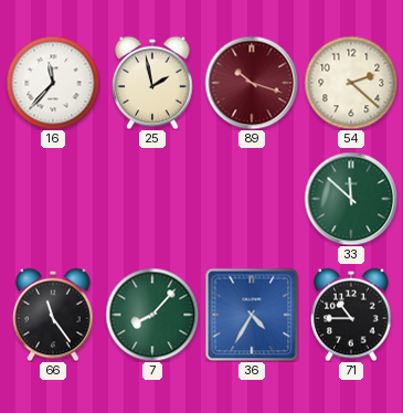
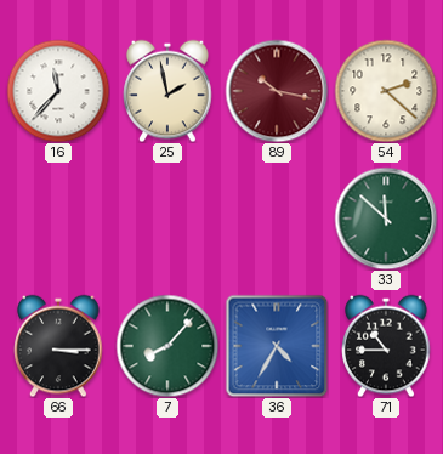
89: 10:18 -> 10:17
66: 11:24 -> 3:15
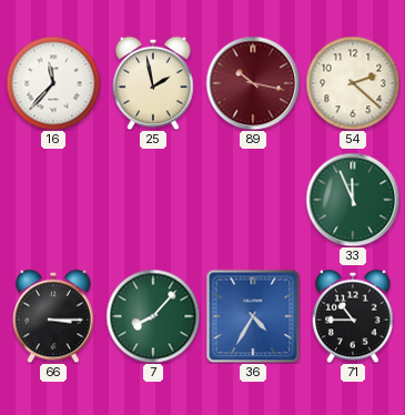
33: 11:52 -> 11:56
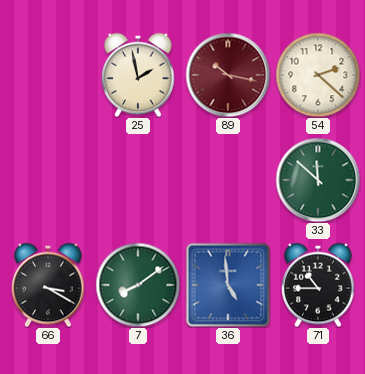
16: 11:37 -> none
33: 11:56 -> 11:52
66: 3:15 -> 3:20
7: 8:07 -> 8:09
36: 4:35 -> 4:59
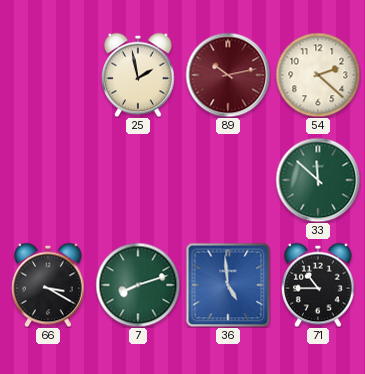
89: 10:17 -> 10:13
7: 8:09 -> 8:12
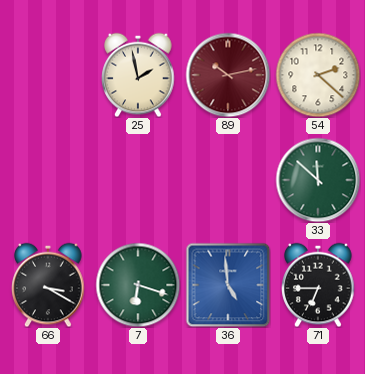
7: 8:12 -> 6:18
71: 10:45 -> 6:45
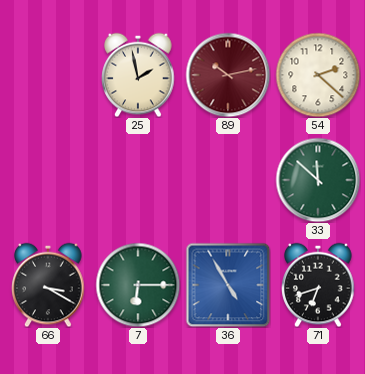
7: 6:18 -> 6:15
36: 4:59 -> 4:55
71: 6:45 -> 6:42
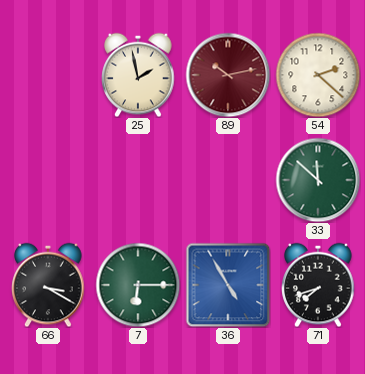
71: 6:42 -> 7:42
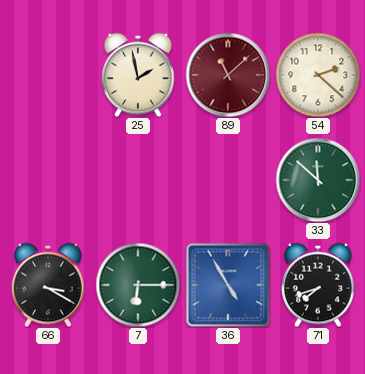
89: 10:13 -> 11:08
